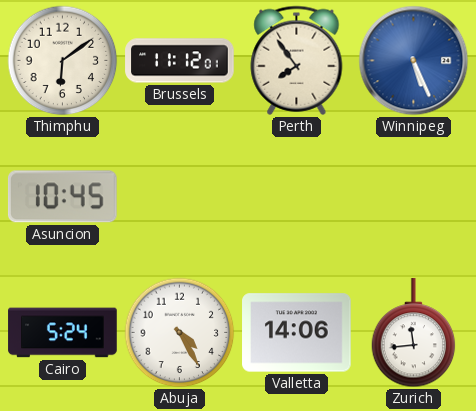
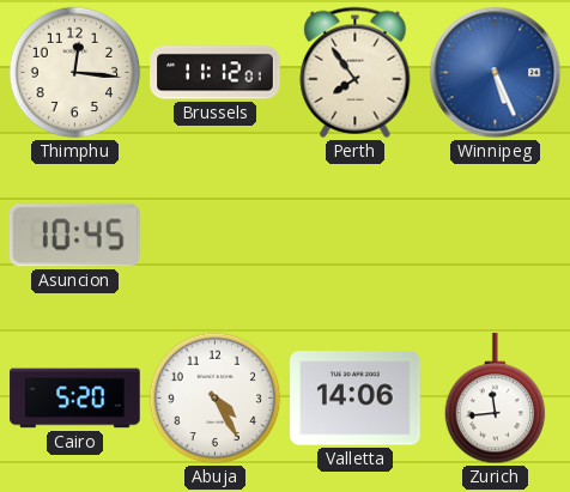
Thimphu: 6:09 -> 12:16
Cairo: 5:24 -> 5:20
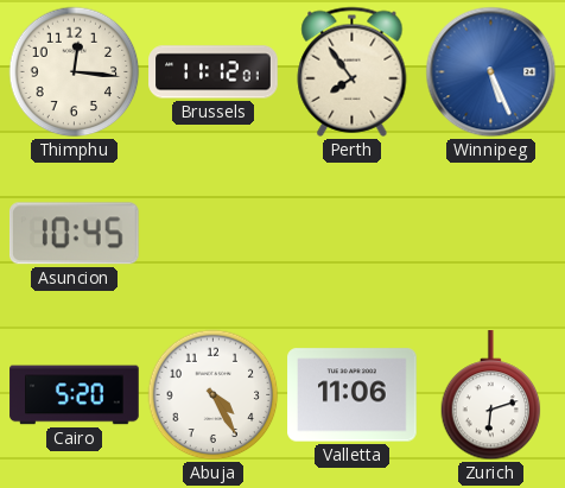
Valletta: 14:06 -> 11:06
Zurich: 11:44 -> 6:12
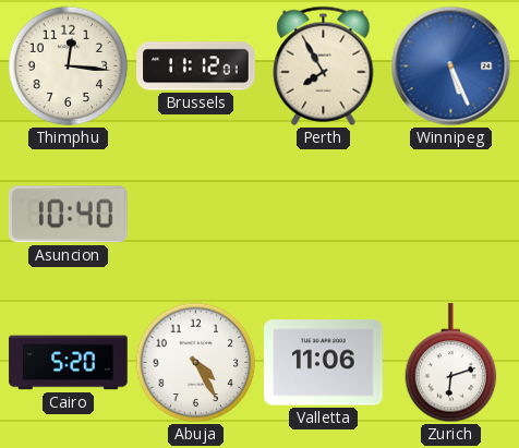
Perth: 7:54 -> 7:55
Asuncion: 10:45 -> 10:40
